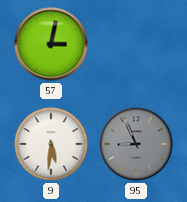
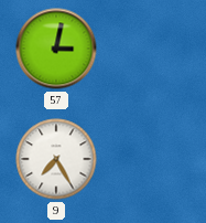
9: 5:31 -> 7:25
95: 8:56 -> none
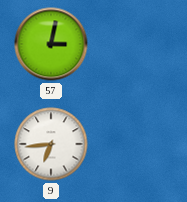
9: 7:25 -> 6:44
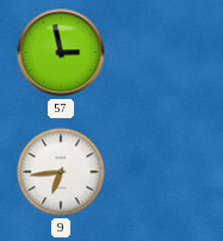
57: 3:02 -> 2:58
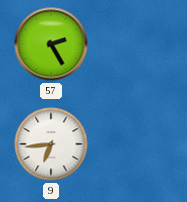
57: 2:58 -> 2:25
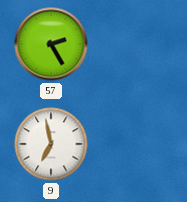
9: 6:44 -> 6:58
